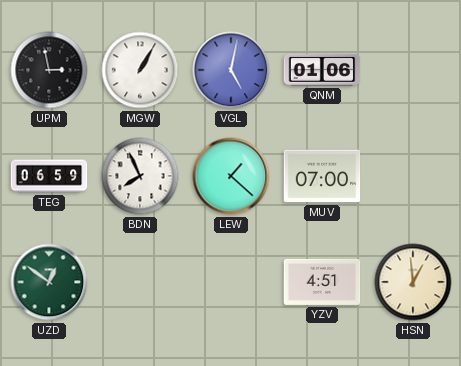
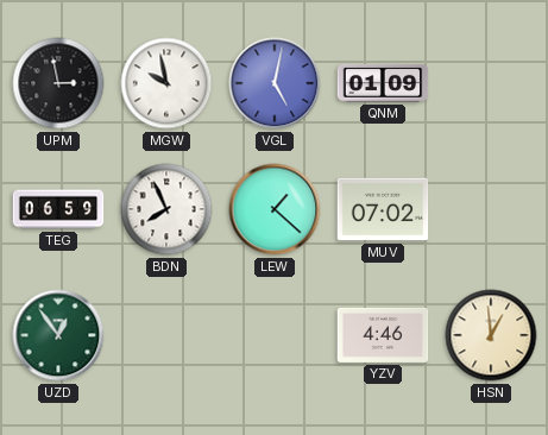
MGW: 1:05 -> 9:58
QNM: 01:06 -> 01:09
MUV: 07:00 -> 07:02
UZD: 12:51 -> 12:54
YZV: 4:51 -> 4:46
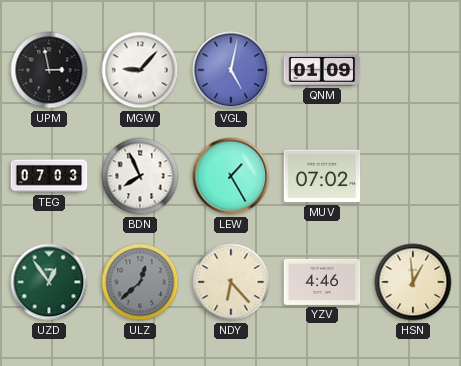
MGW: 9:58 -> 9:07
TEG: 06:59 -> 07:03
LEW: 1:22 -> 1:25
ULZ: none -> 12:38
NDY: none -> 6:23
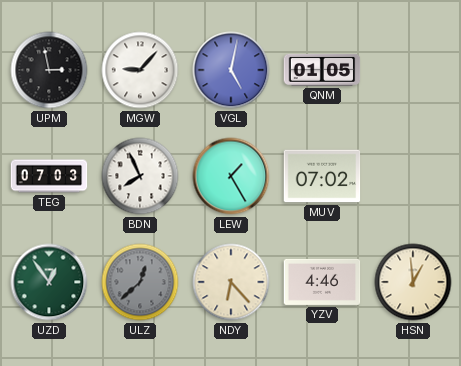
QNM: 01:09 -> 01:05
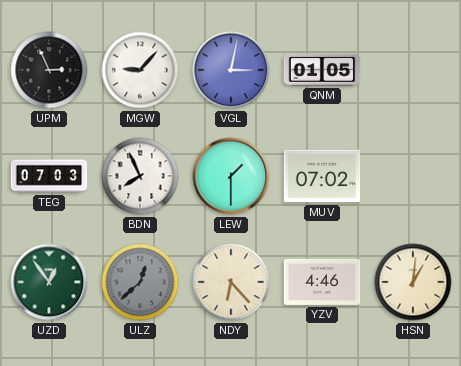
UPM: 2:58 -> 2:56
VGL: 5:02 -> 3:02
LEW: 1:25 -> 1:30
HSN: 12:59 -> 1:01
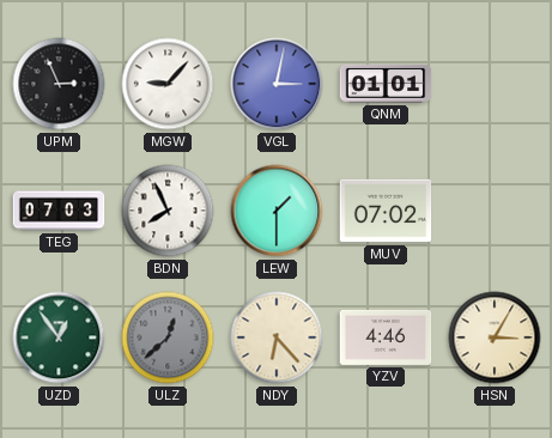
QNM: 01:05 -> 01:01
HSN: 1:01 -> 3:05
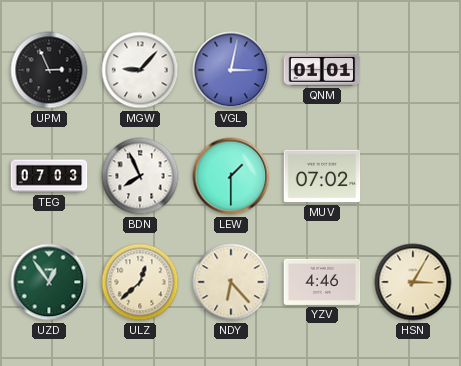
ULZ dial: grey -> cream
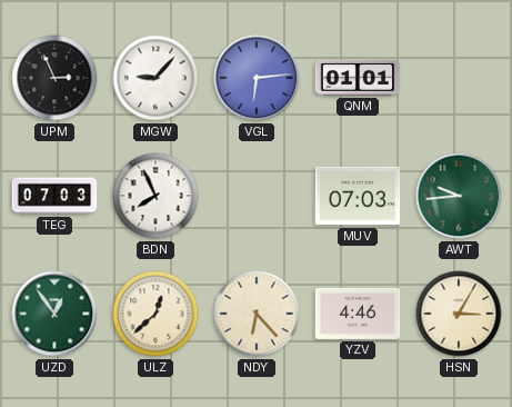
VGL: 3:02 -> 6:14
LEW: 1:30 -> none
MUV: 07:02 -> 07:03
AWT: none -> 9:44
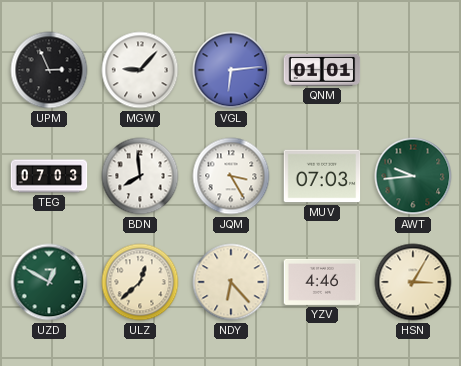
BDN: 7:56 -> 7:59
JQM: none -> 3:25
UZD: 12:54 -> 12:50
